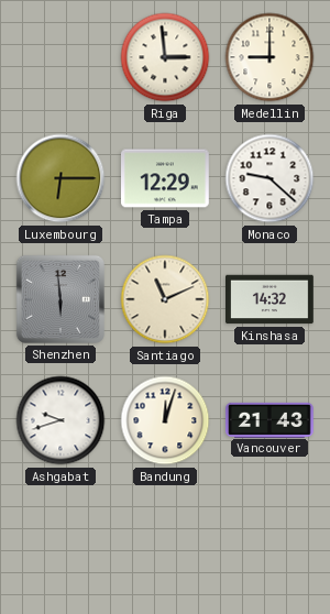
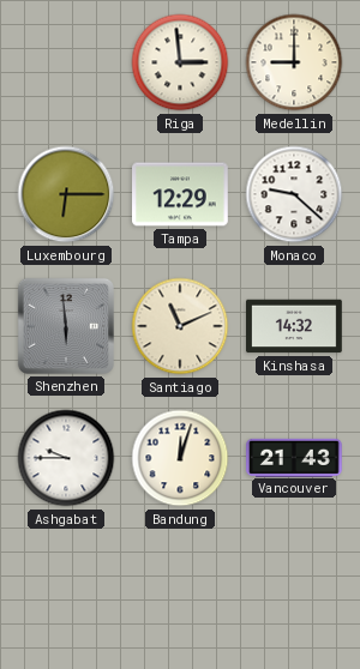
Ashgabat: 9:42 -> 9:45
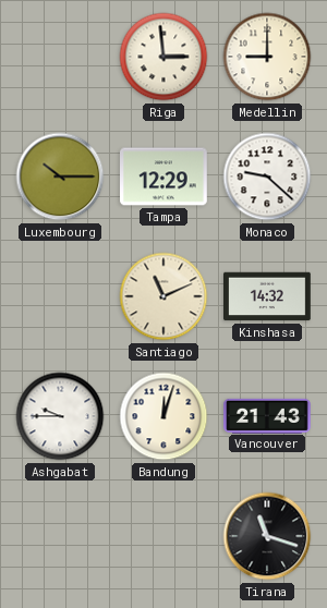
Luxembourg: 6:15 -> 10:15
Shenzhen: 5:59 -> none
Tirana: none -> 11:18
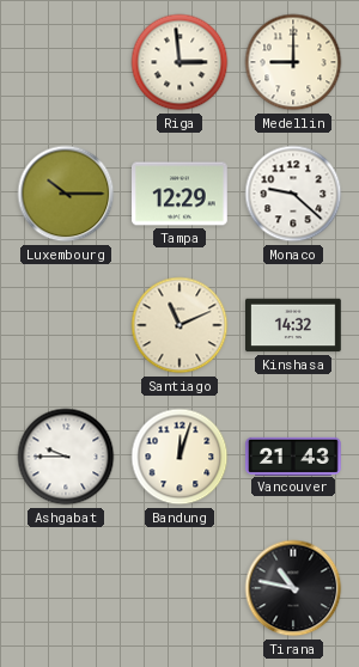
Tirana: 11:18 -> 10:47
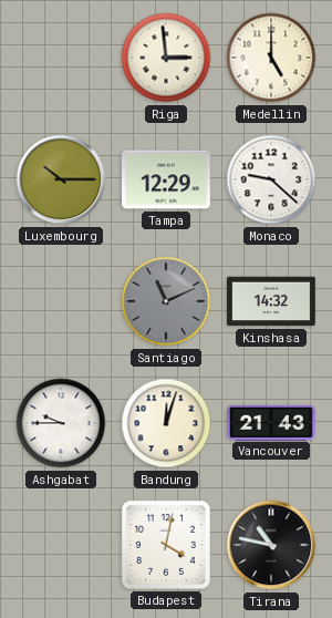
Medellin: 9:00 -> 5:00
Santiago dial: cream -> grey
Budapest: none -> 4:02
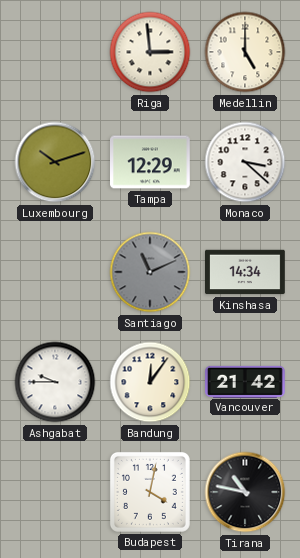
Luxembourg: 10:15 -> 10:12
Monaco: 9:22 -> 3:22
Kinshasa: 14:32 -> 14:34
Bandung: 12:03 -> 12:06
Vancouver: 21:43 -> 21:42
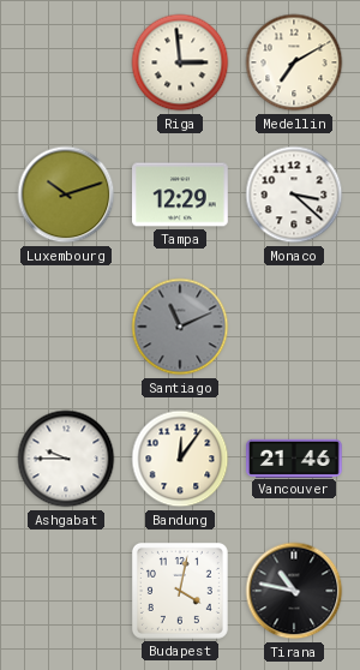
Medellin: 5:00 -> 7:10
Kinshasa: 14:34 -> none
Vancouver: 21:42 -> 21:46
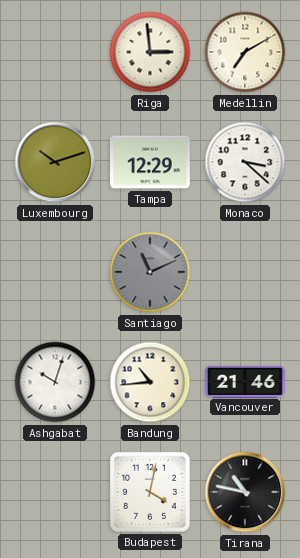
Ashgabat: 9:45 -> 10:03
Bandung: 12:06 -> 10:44
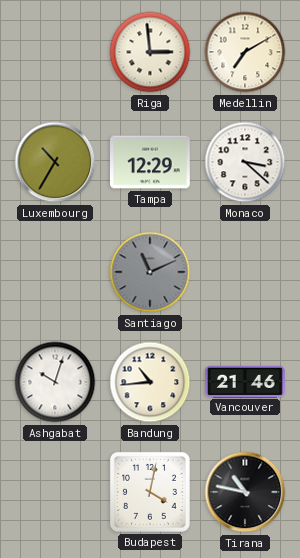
Luxembourg: 10:12 -> 10:35
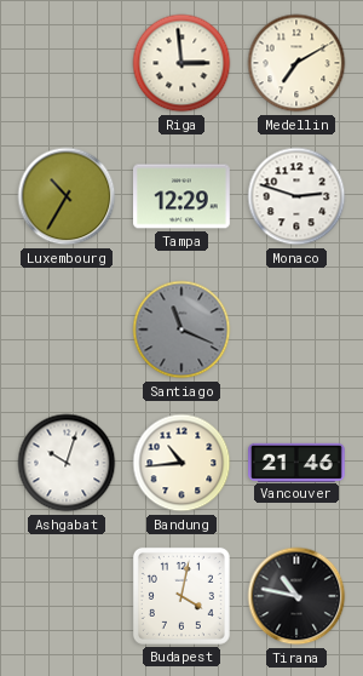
Monaco: 3:22 -> 2:48
Santiago: 11:11 -> 11:19
